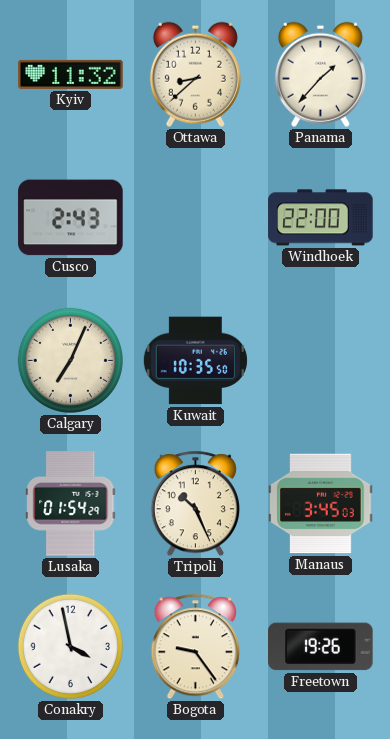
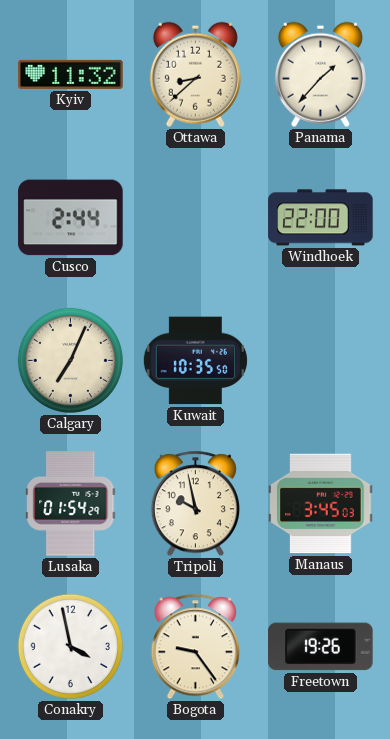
Cusco: 2:43 -> 2:44
Tripoli: 10:26 -> 9:58
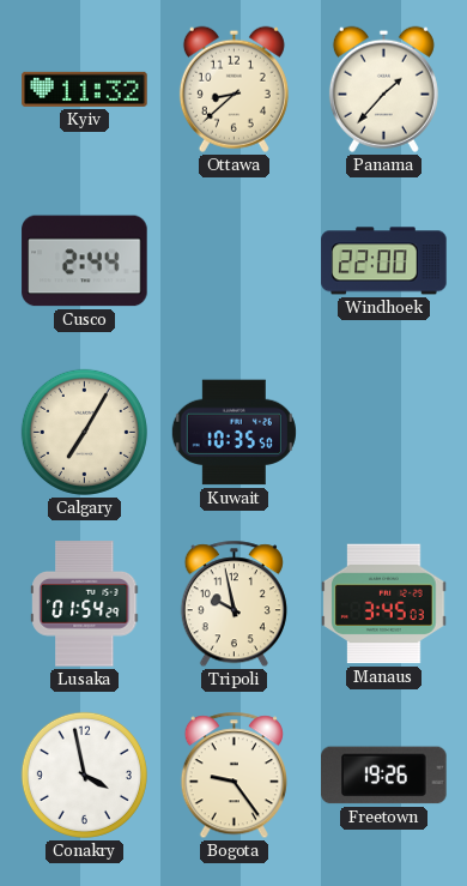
Calgary: 7:04 -> 7:05
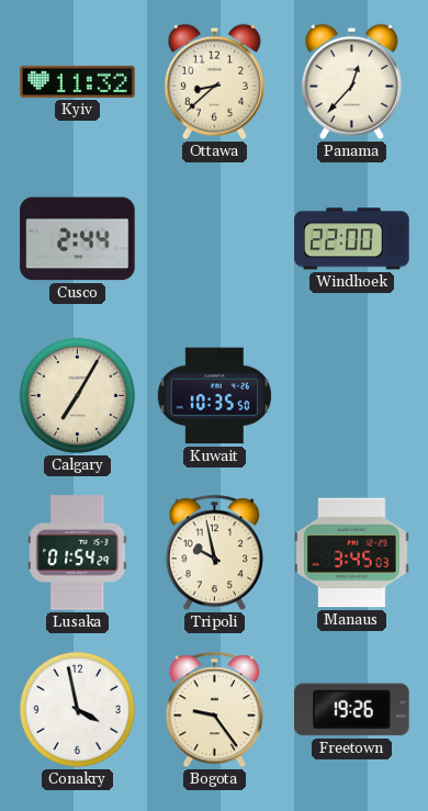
Panama: 1:37 -> 12:37
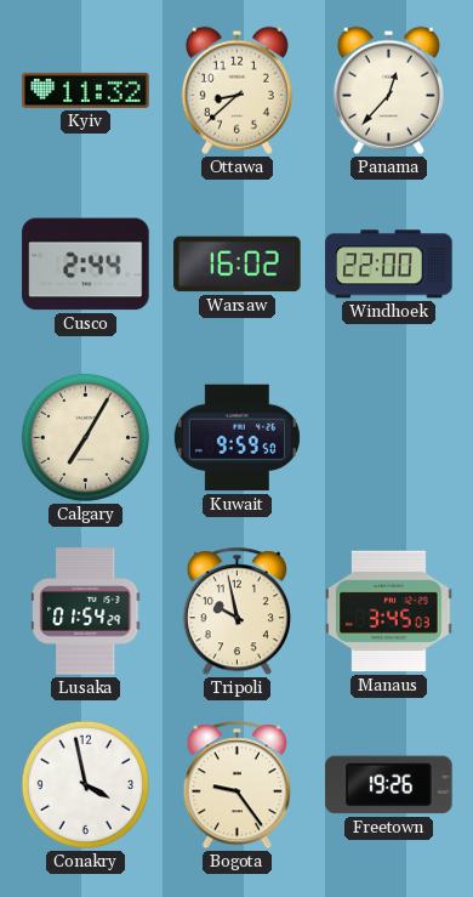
Warsaw: none -> 16:02
Kuwait: 10:35 -> 9:59
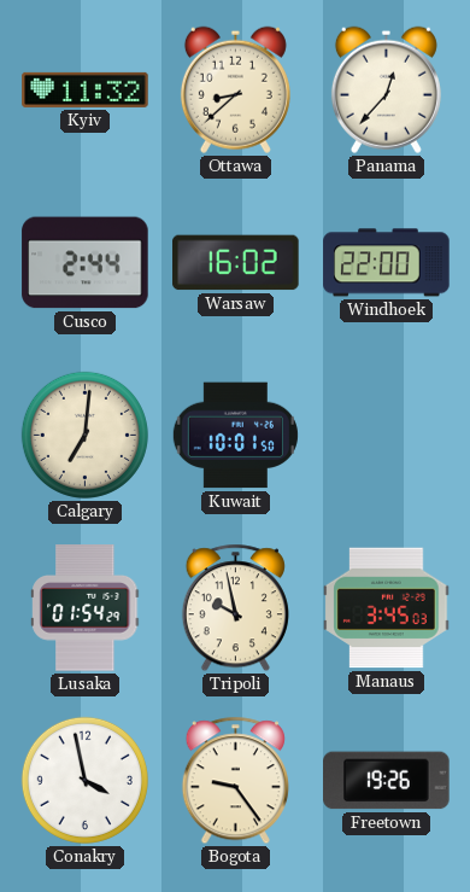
Calgary: 7:05 -> 7:01
Kuwait: 9:59 -> 10:01
